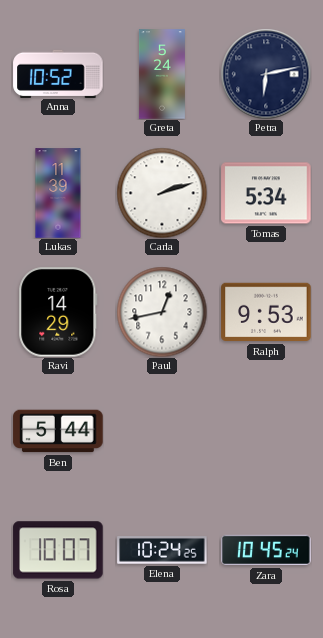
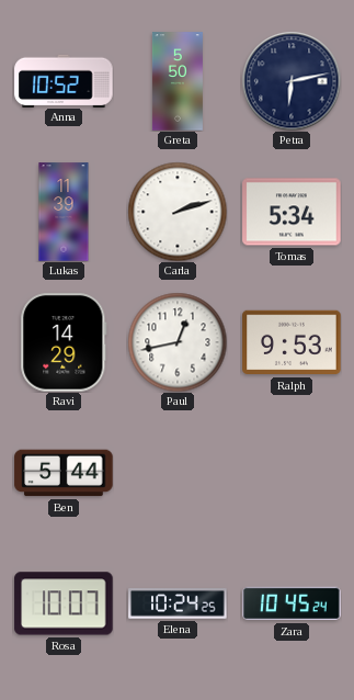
Greta: 5:24 -> 5:50
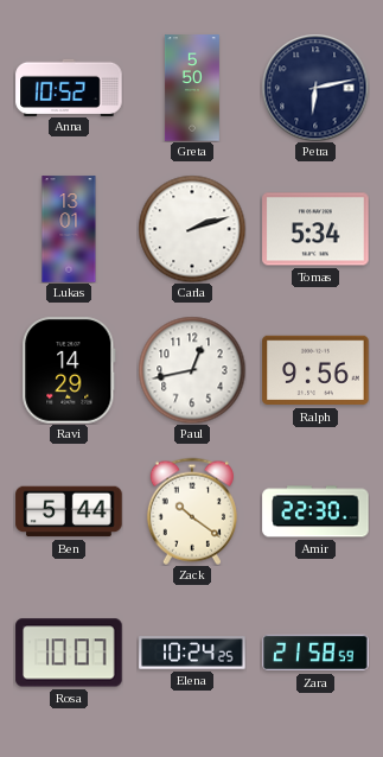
Lukas: 11:39 -> 13:01
Ralph: 9:53 -> 9:56
Zack: none -> 10:21
Amir: none -> 22:30
Zara: 10:45 -> 21:58
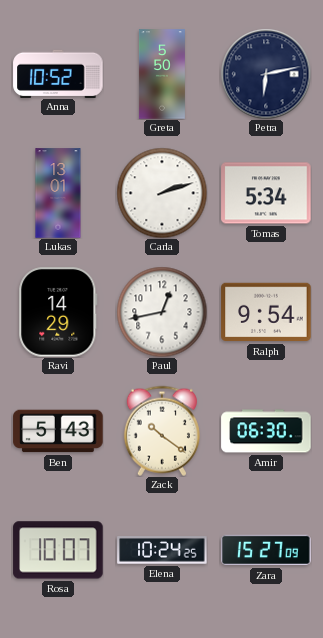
Ralph: 9:56 -> 9:54
Ben: 5:44 -> 5:43
Amir: 22:30 -> 06:30
Zara: 21:58 -> 15:27
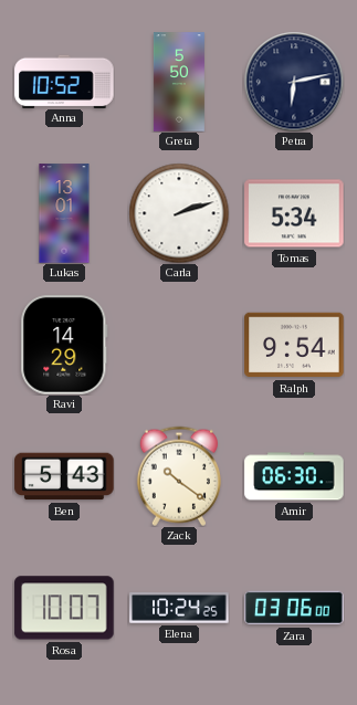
Paul: 12:43 -> none
Zara: 15:27 -> 03:06
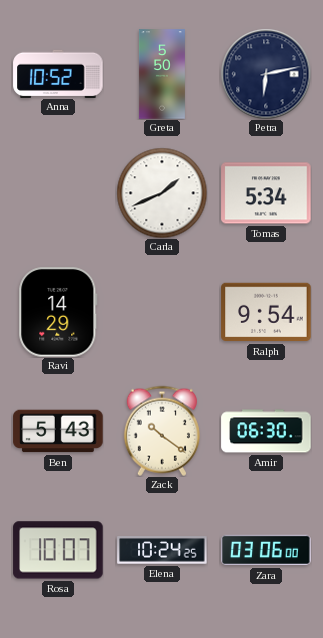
Lukas: 13:01 -> none
Carla: 2:12 -> 1:41
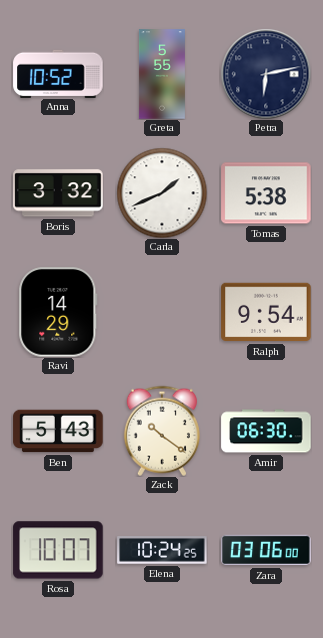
Greta: 5:50 -> 5:55
Boris: none -> 3:32
Tomas: 5:34 -> 5:38
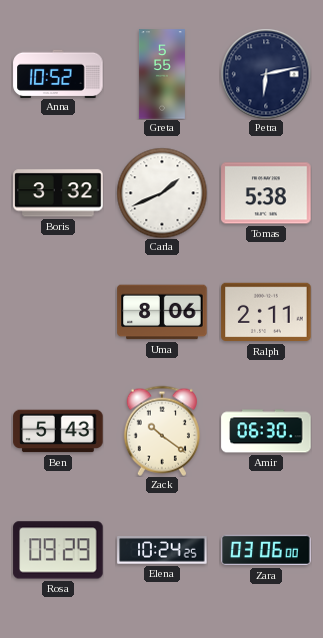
Ravi: 14:29 -> none
Uma: none -> 8:06
Ralph: 9:54 -> 2:11
Rosa: 10:07 -> 09:29
